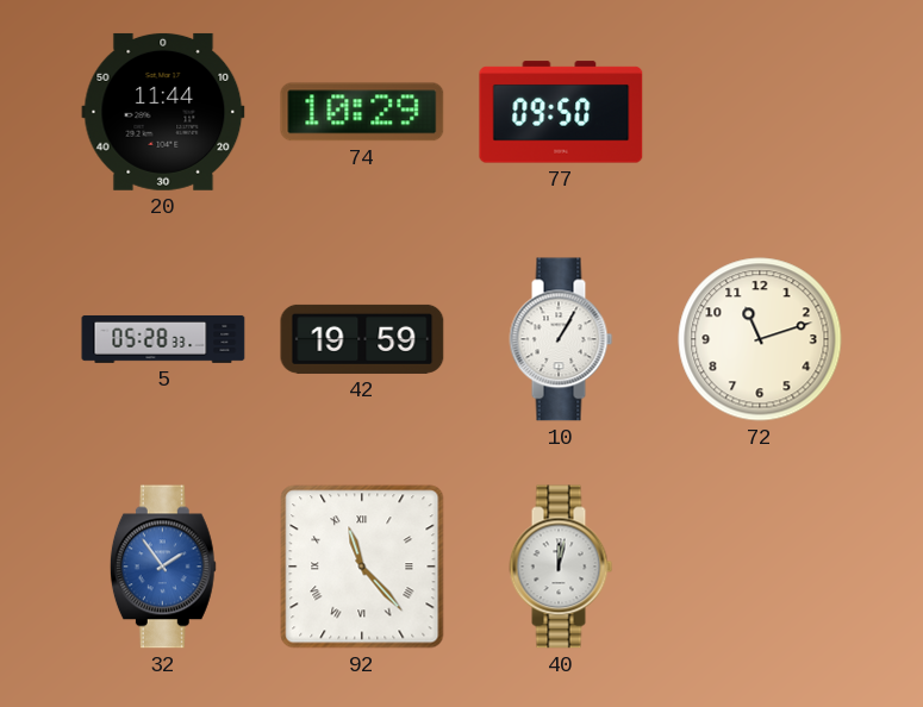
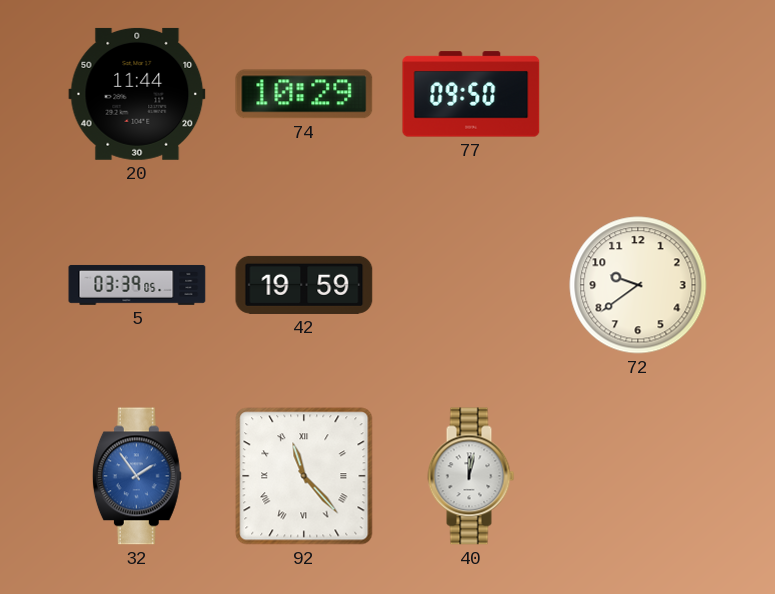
5: 05:28 -> 03:39
10: 1:05 -> none
72: 11:12 -> 9:39
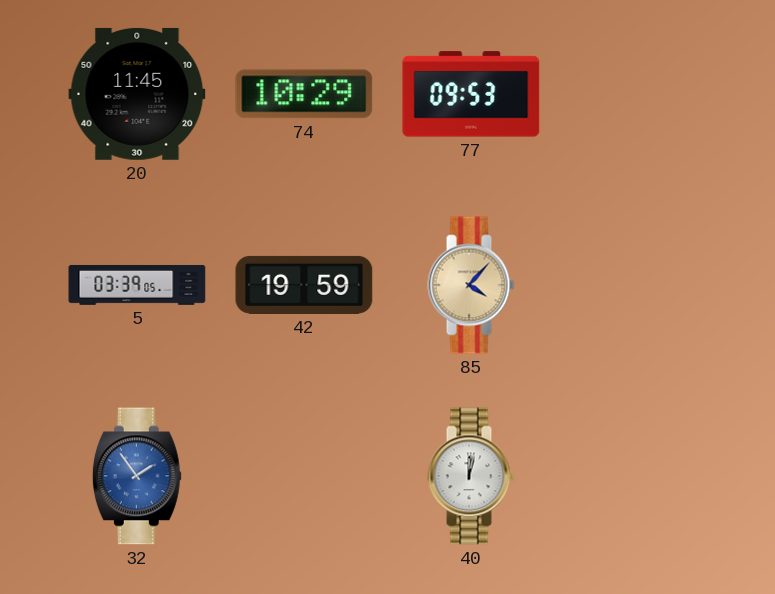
20: 11:44 -> 11:45
77: 09:50 -> 09:53
85: none -> 4:07
72: 9:39 -> none
92: 11:23 -> none
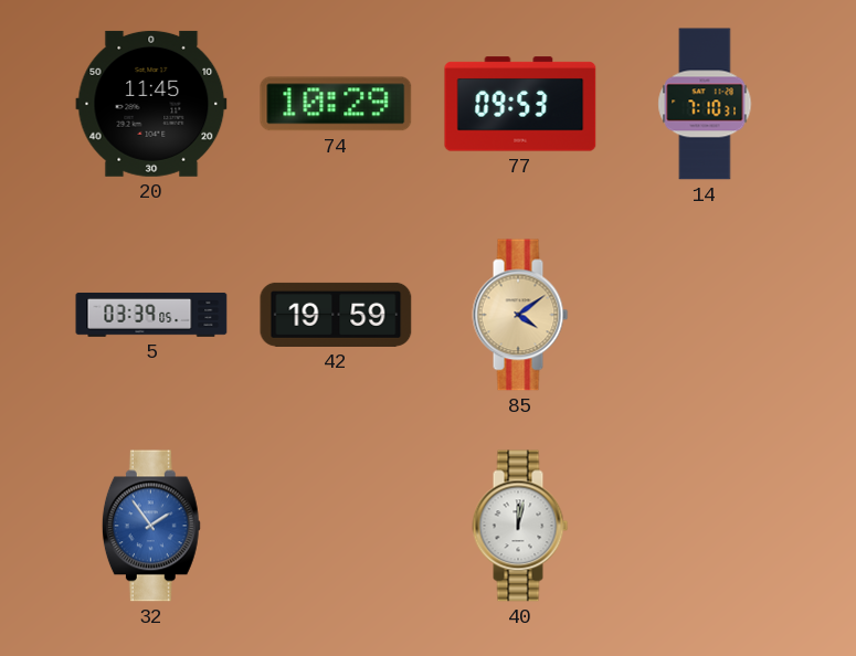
14: none -> 7:10
85: 4:07 -> 4:09
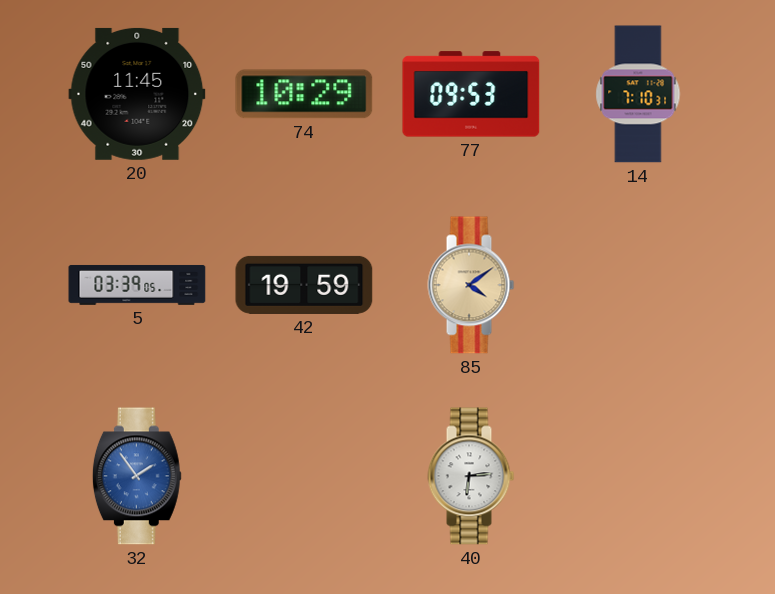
40: 12:02 -> 6:14
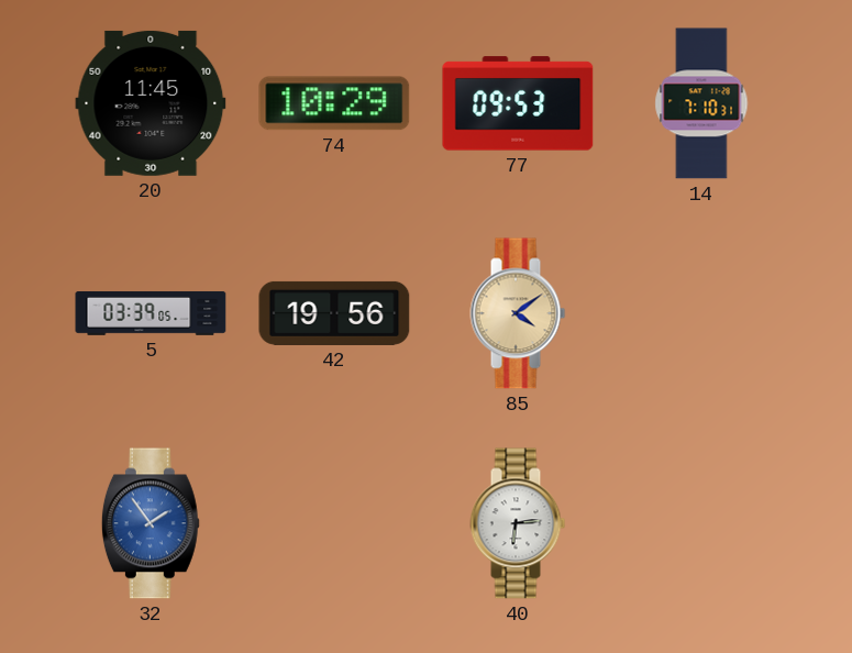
42: 19:59 -> 19:56
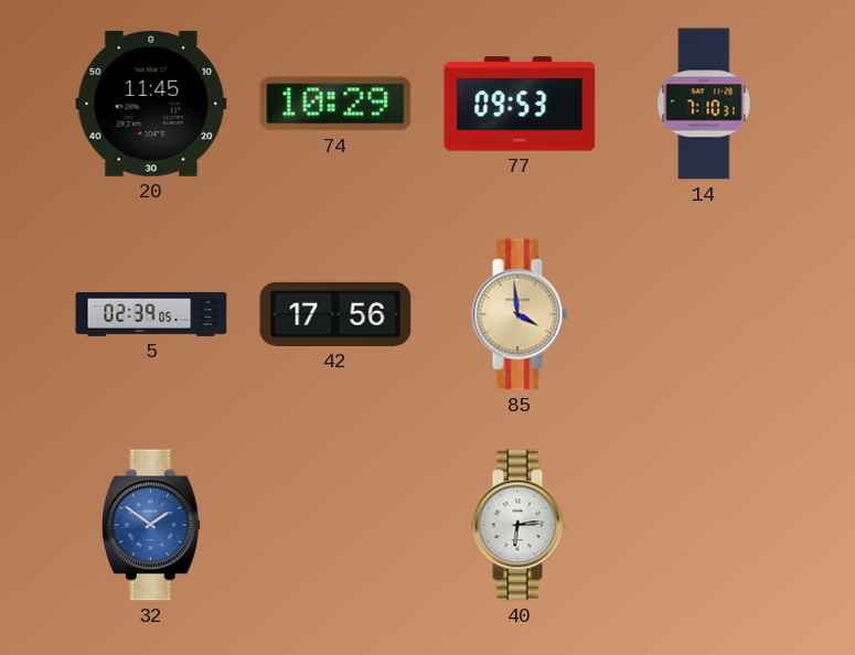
5: 03:39 -> 02:39
42: 19:56 -> 17:56
85: 4:09 -> 3:59
32: 1:54 -> 1:51
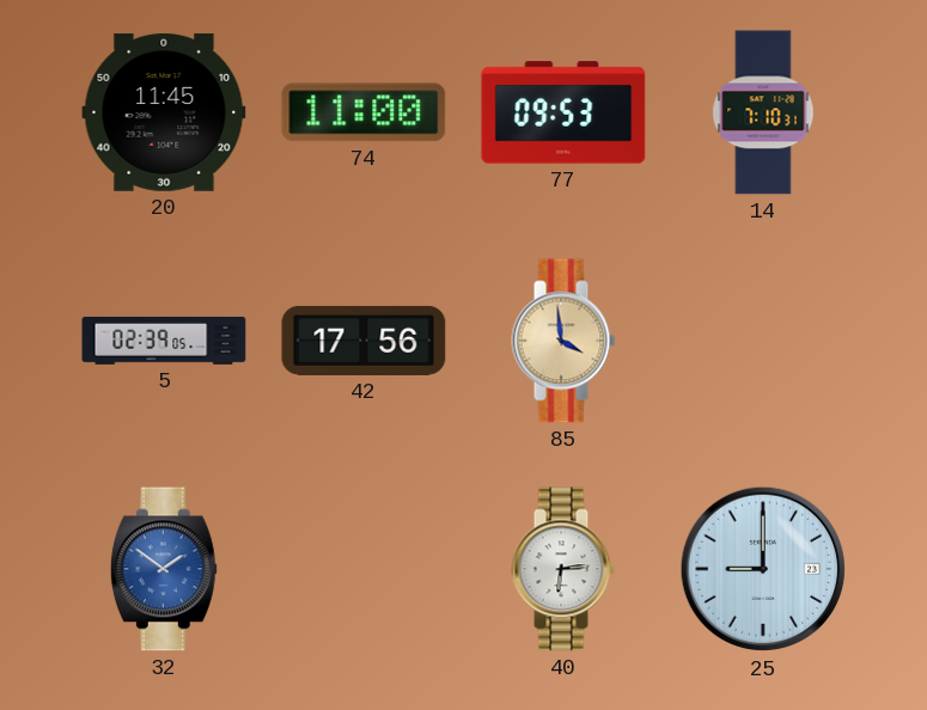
74: 10:29 -> 11:00
25: none -> 9:00
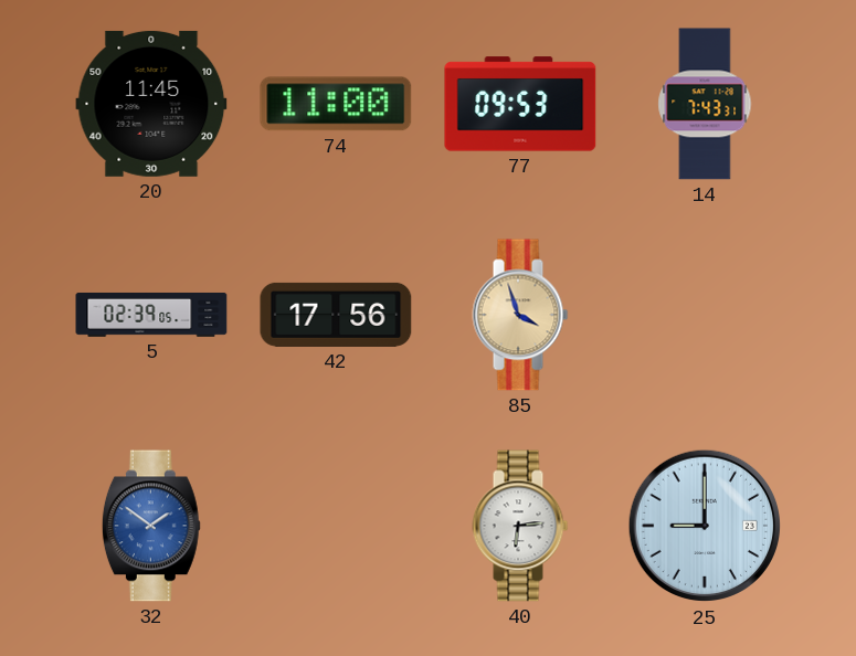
14: 7:10 -> 7:43
85: 3:59 -> 3:57
